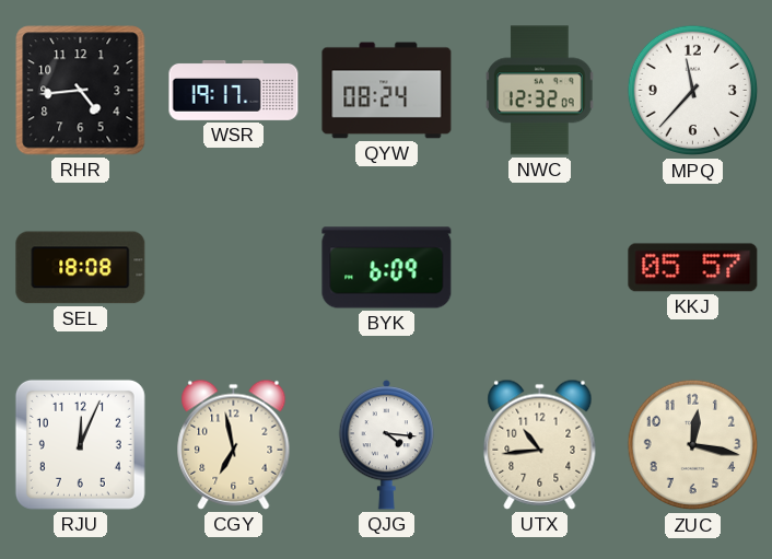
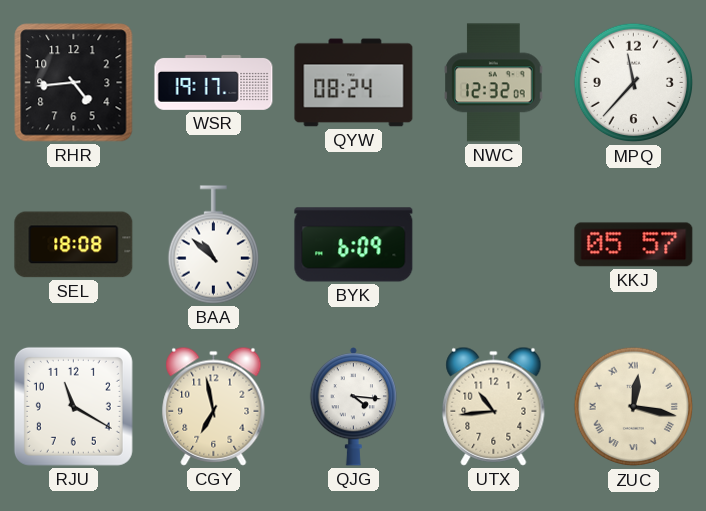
BAA: none -> 10:52
RJU: 12:04 -> 11:20
ZUC numerals: Arabic -> Roman
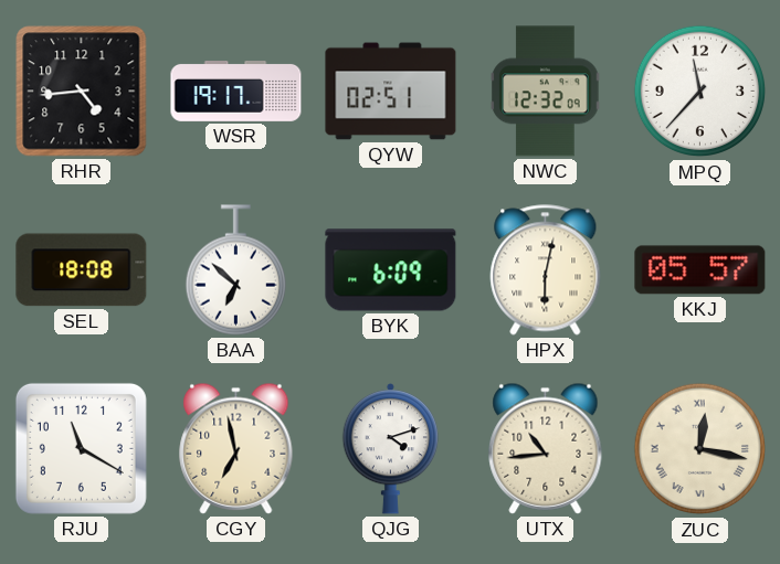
QYW: 08:24 -> 02:51
BAA: 10:52 -> 6:52
HPX: none -> 6:02
QJG: 4:16 -> 4:12
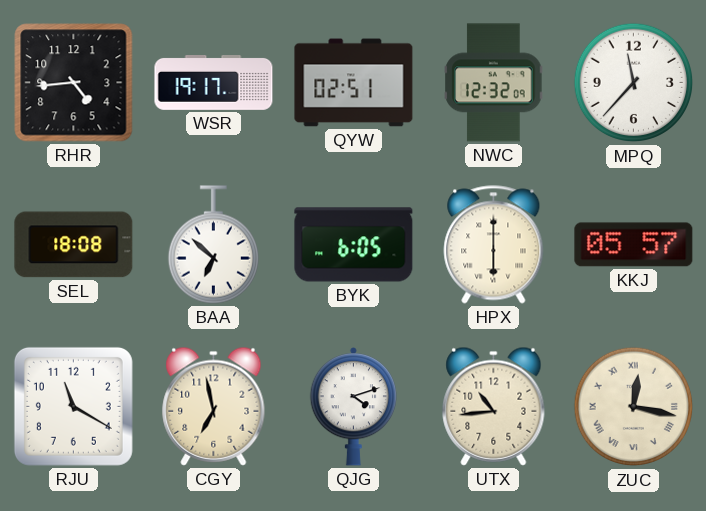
BYK: 6:09 -> 6:05
HPX: 6:02 -> 6:00
